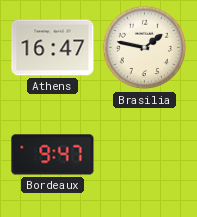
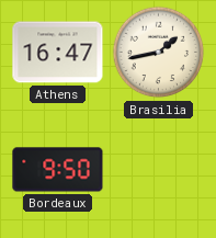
Brasilia: 1:47 -> 1:43
Bordeaux: 9:47 -> 9:50
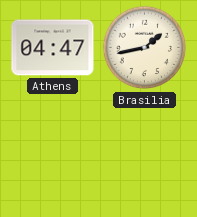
Athens: 16:47 -> 04:47
Bordeaux: 9:50 -> none
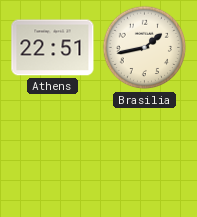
Athens: 04:47 -> 22:51
